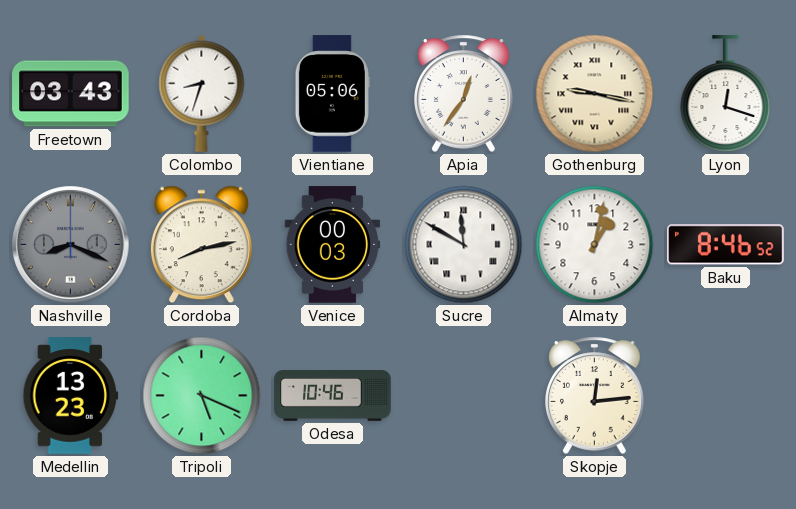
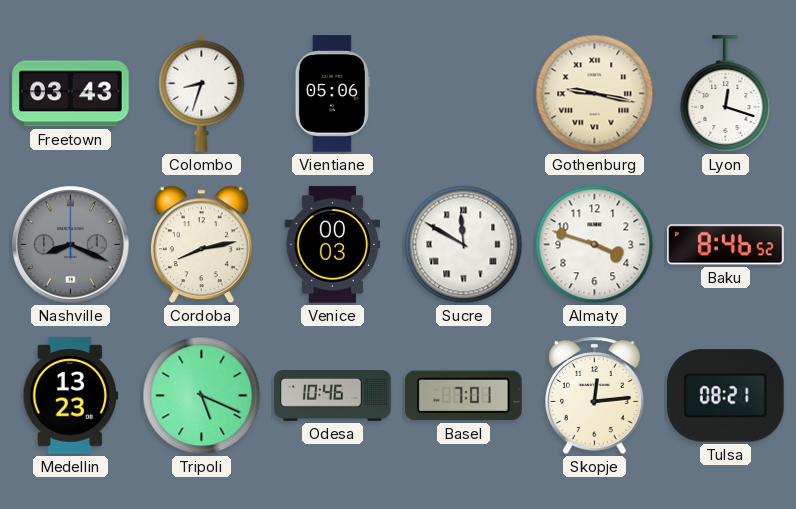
Apia: 12:36 -> none
Almaty: 1:02 -> 3:48
Basel: none -> 7:01
Tulsa: none -> 08:21
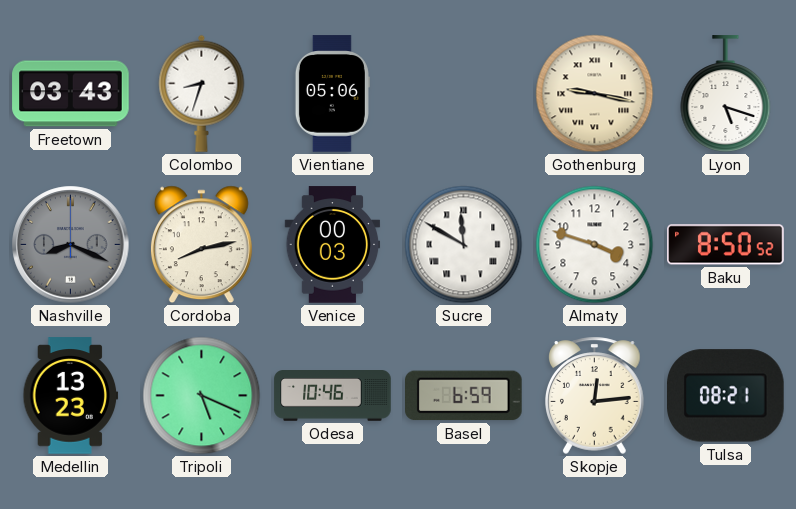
Lyon: 12:18 -> 5:18
Baku: 8:46 -> 8:50
Basel: 7:01 -> 6:59
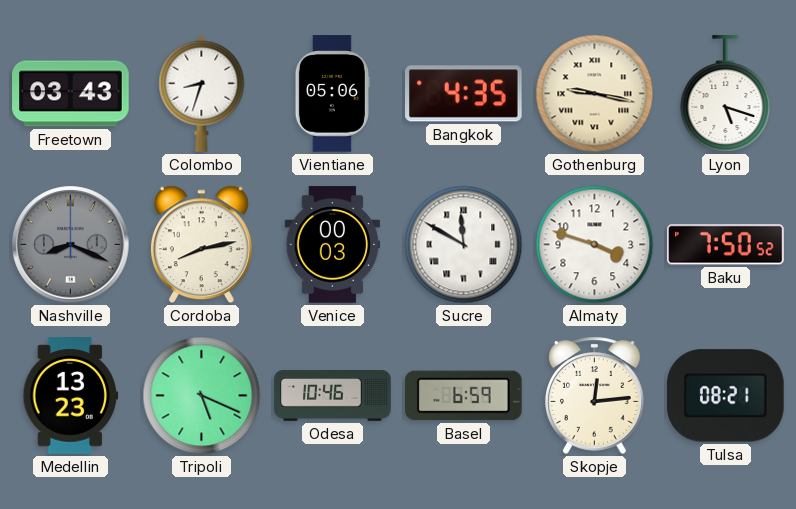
Bangkok: none -> 4:35
Baku: 8:50 -> 7:50
